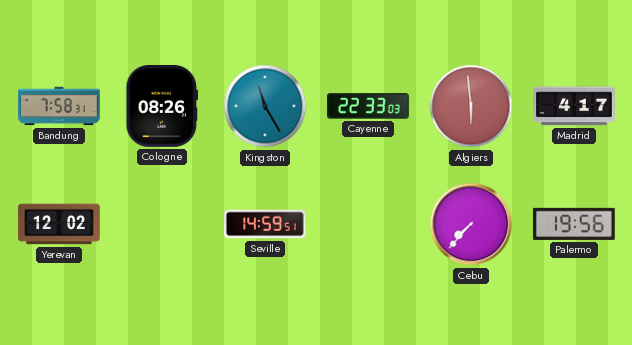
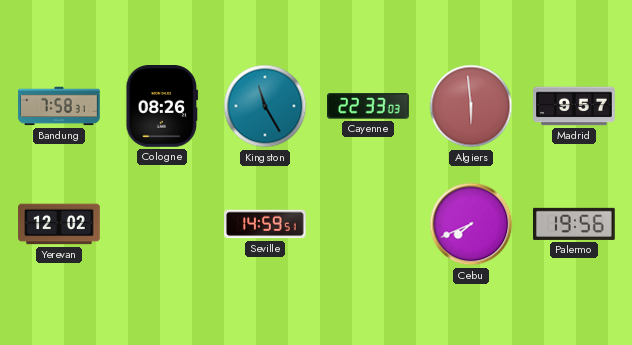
Madrid: 4:17 -> 9:57
Cebu: 7:37 -> 7:41
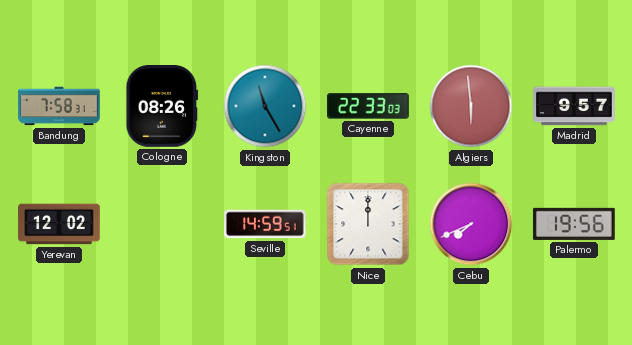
Nice: none -> 12:00
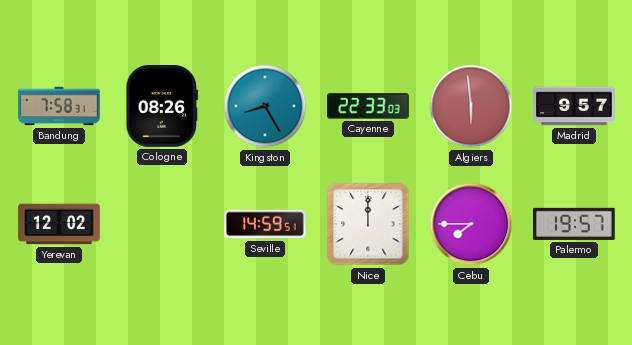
Kingston: 11:25 -> 8:25
Cebu: 7:41 -> 7:45
Palermo: 19:56 -> 19:57
